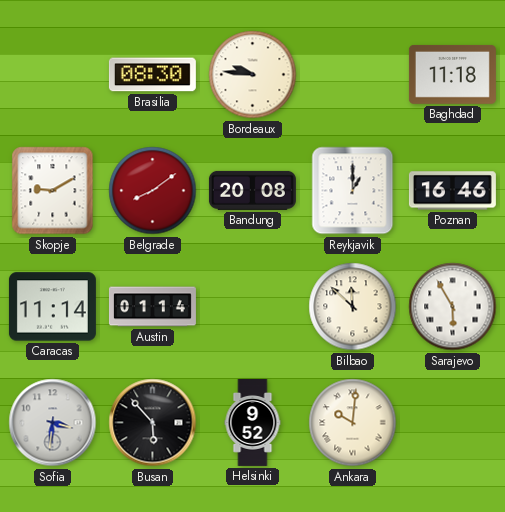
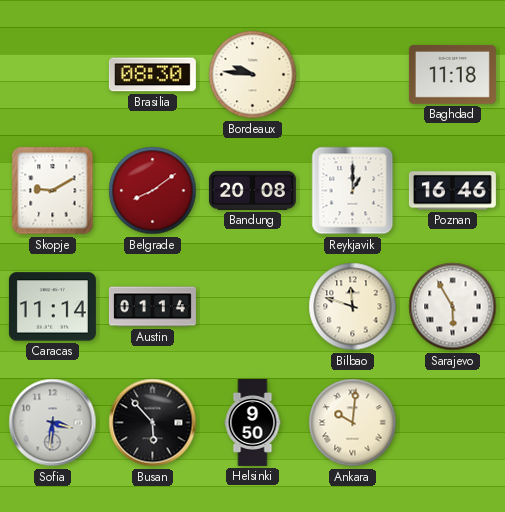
Bilbao: 11:52 -> 11:48
Helsinki: 9:52 -> 9:50
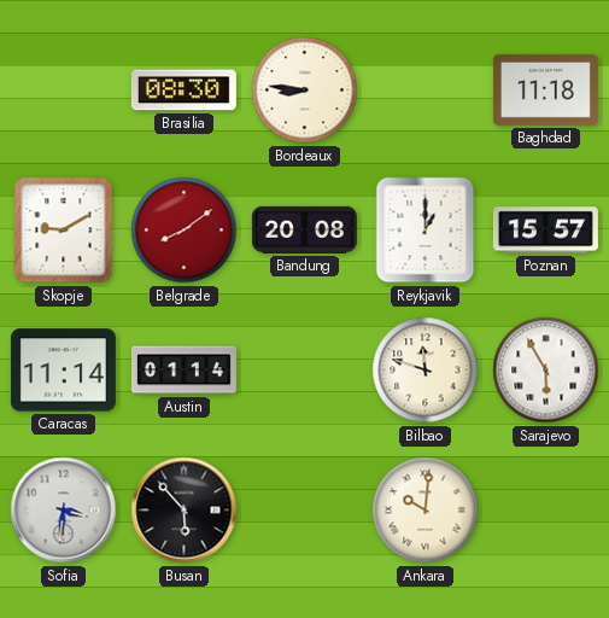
Bordeaux: 9:46 -> 8:46
Poznan: 16:46 -> 15:57
Helsinki: 9:50 -> none
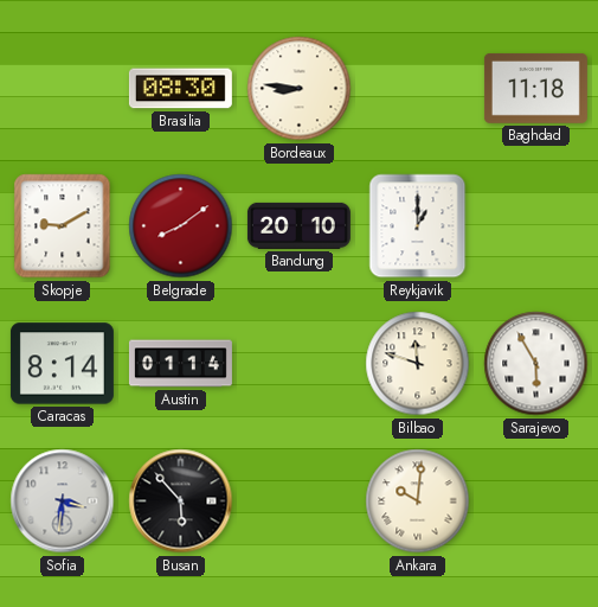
Bandung: 20:08 -> 20:10
Poznan: 15:57 -> none
Caracas: 11:14 -> 8:14
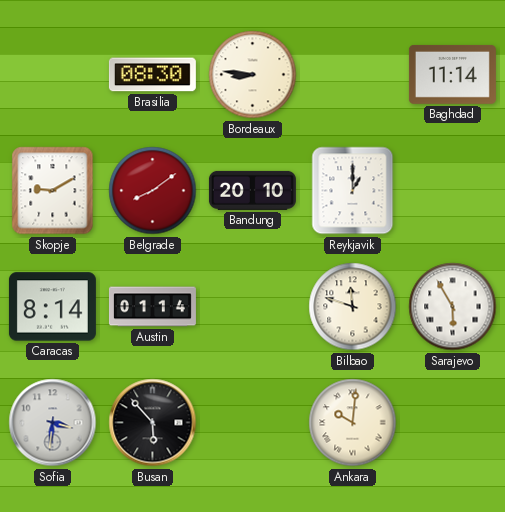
Baghdad: 11:18 -> 11:14
